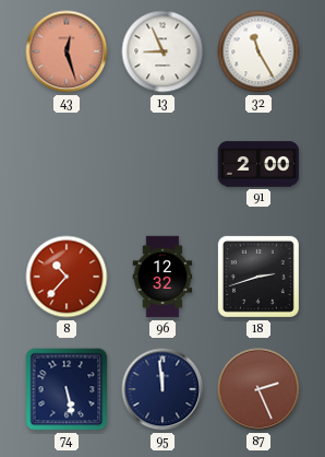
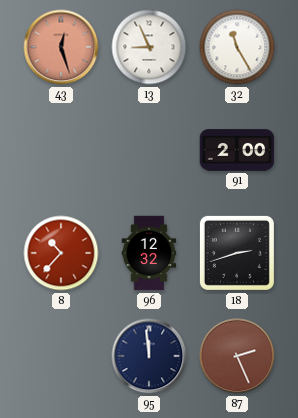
74: 5:28 -> none
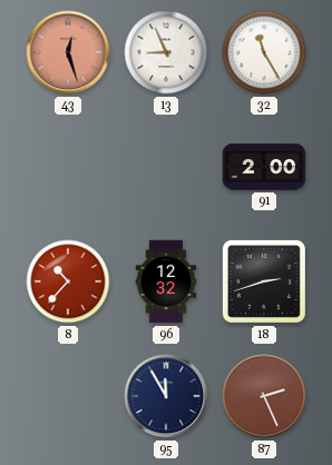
95: 11:59 -> 11:55
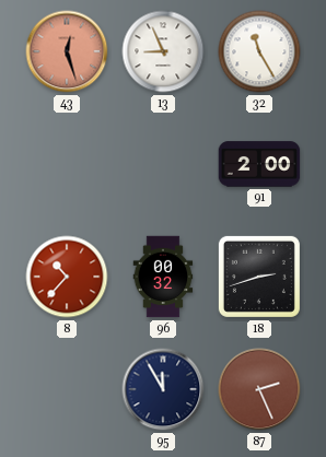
96: 12:32 -> 00:32
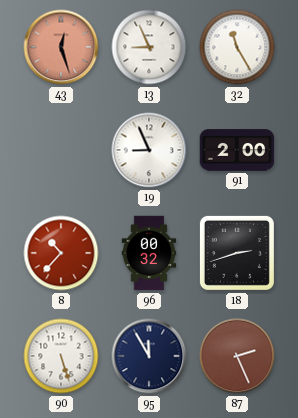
19: none -> 8:56
90: none -> 5:27
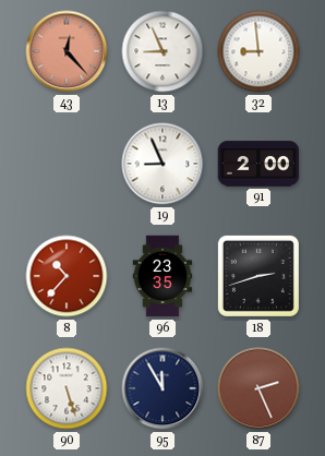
43: 12:27 -> 12:23
32: 11:25 -> 8:59
96: 00:32 -> 23:35
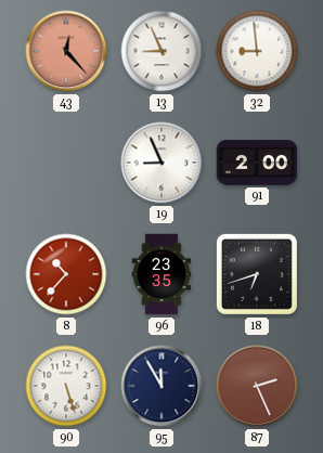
18: 2:42 -> 6:42
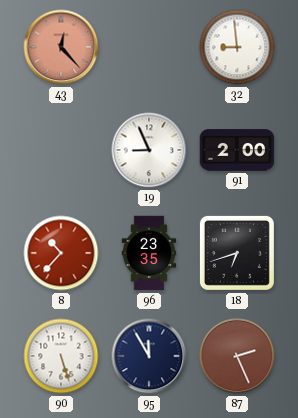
13: 8:56 -> none
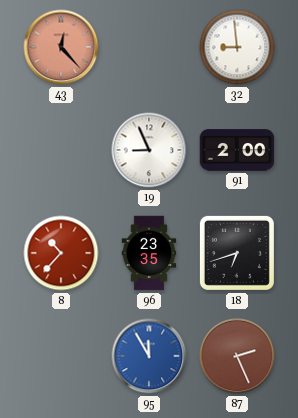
90: 5:27 -> none
95 dial: navy -> blue
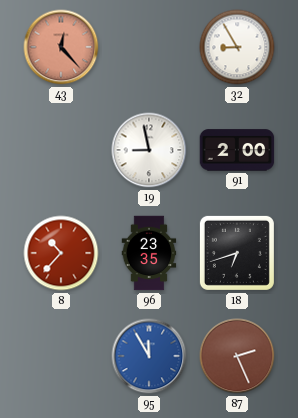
32: 8:59 -> 8:55
19: 8:56 -> 8:58
